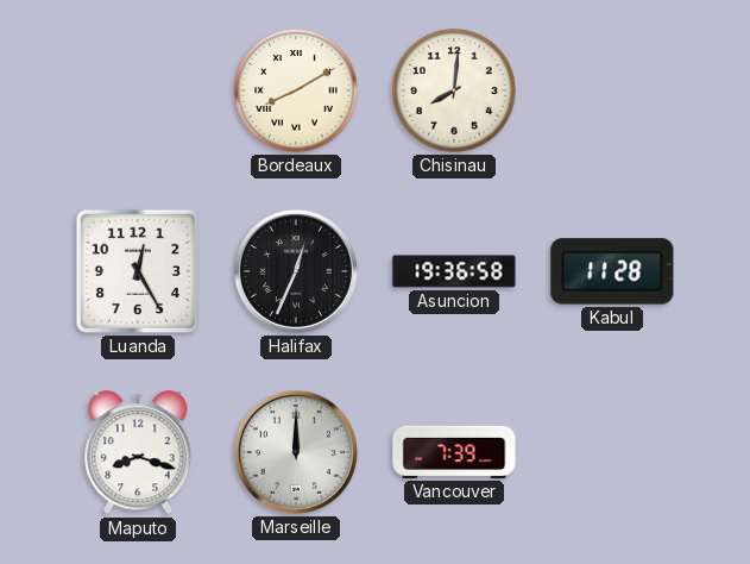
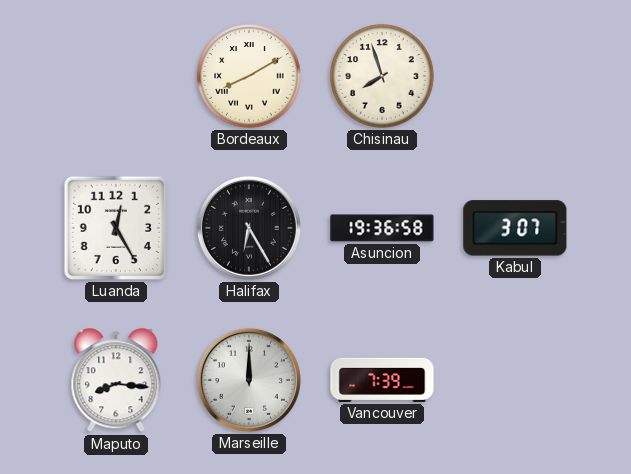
Chisinau: 8:01 -> 7:57
Halifax: 12:34 -> 6:25
Kabul: 11:28 -> 3:07
Maputo: 8:18 -> 8:16
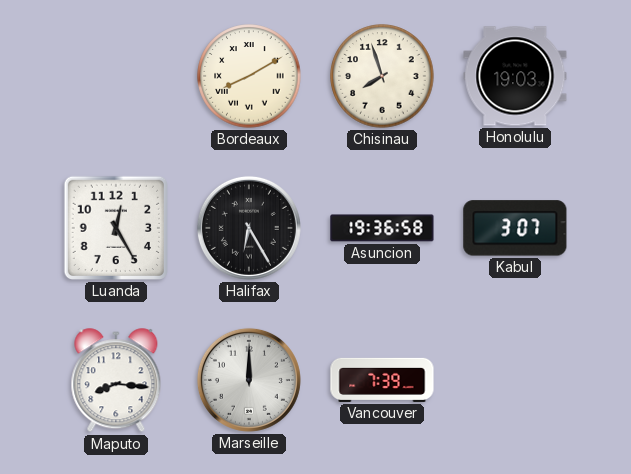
Honolulu: none -> 19:03
